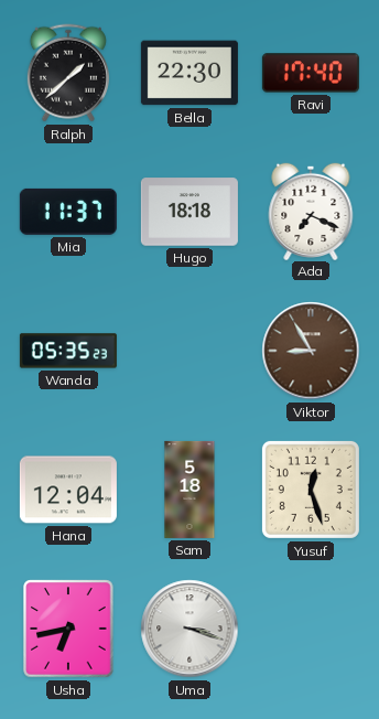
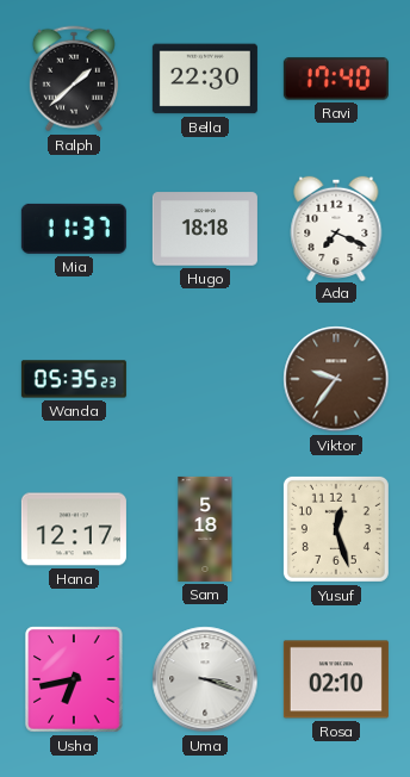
Viktor: 8:55 -> 9:36
Hana: 12:04 -> 12:17
Rosa: none -> 02:10
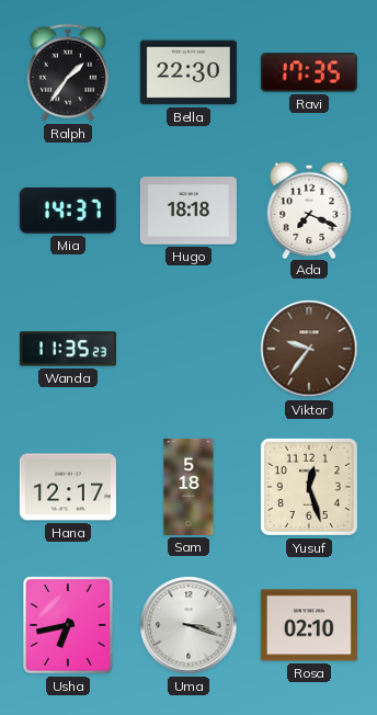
Ralph: 1:38 -> 1:36
Ravi: 17:40 -> 17:35
Mia: 11:37 -> 14:37
Wanda: 05:35 -> 11:35
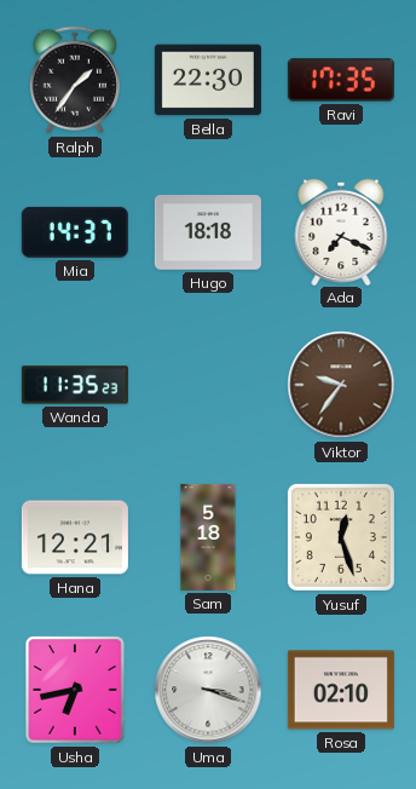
Hana: 12:17 -> 12:21
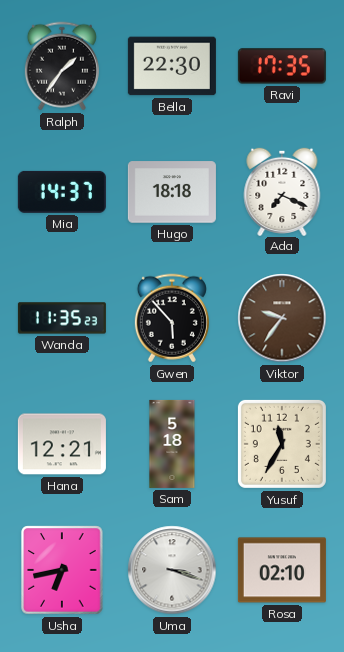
Gwen: none -> 5:53
Yusuf: 12:27 -> 11:35
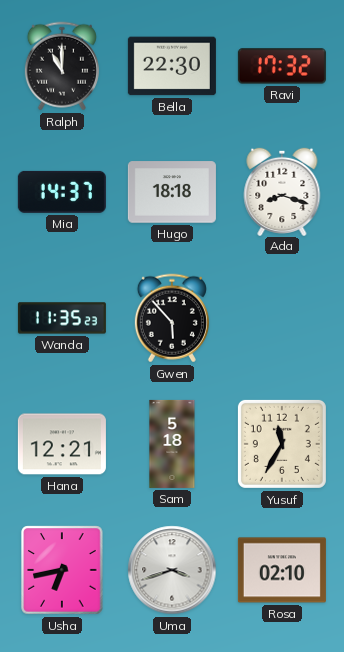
Ralph: 1:36 -> 11:00
Ravi: 17:35 -> 17:32
Ada: 7:19 -> 8:18
Viktor: 9:36 -> none
Uma: 3:18 -> 3:42
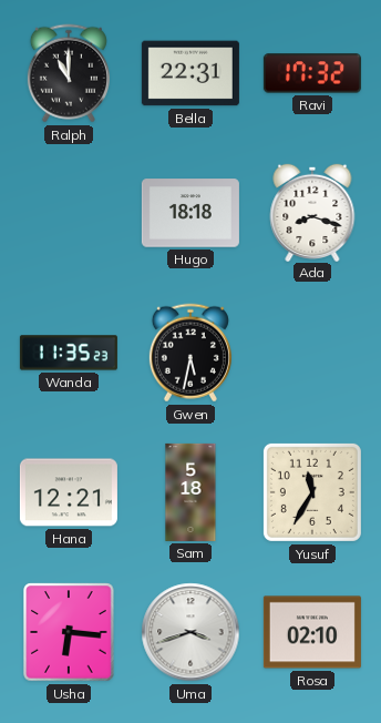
Bella: 22:30 -> 22:31
Mia: 14:37 -> none
Gwen: 5:53 -> 5:32
Usha: 6:43 -> 6:16
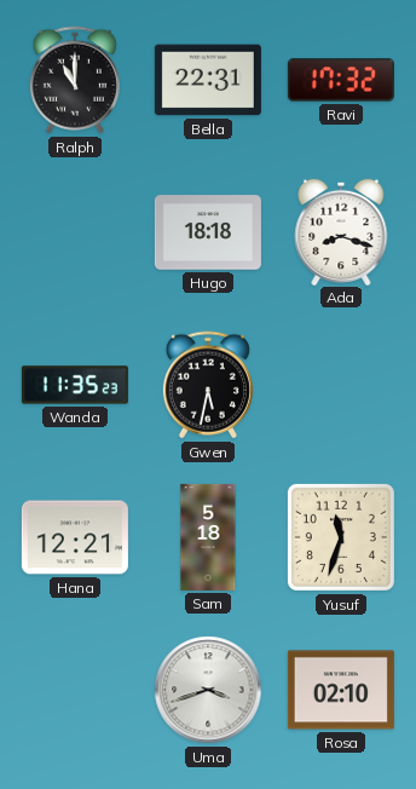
Yusuf: 11:35 -> 11:33
Usha: 6:16 -> none
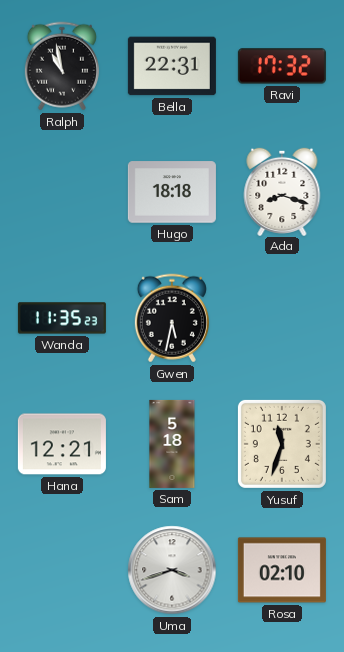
Ralph: 11:00 -> 10:58
